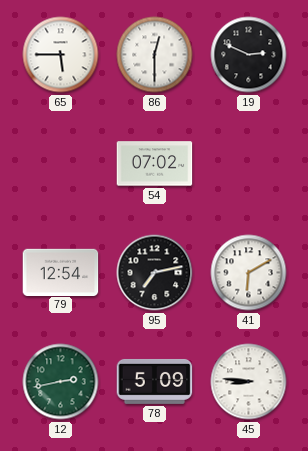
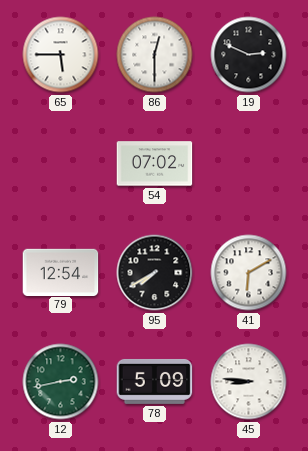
95: 7:13 -> 7:40
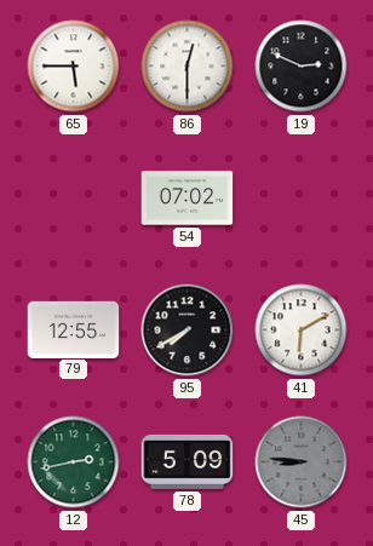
79: 12:54 -> 12:55
45 dial: white -> grey
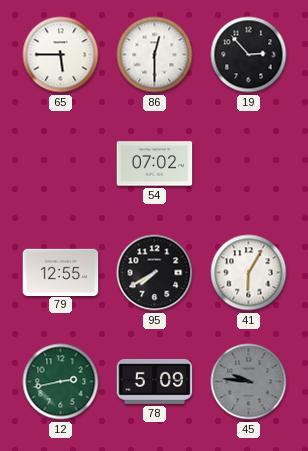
19: 2:49 -> 2:53
41: 6:10 -> 6:05
45: 8:46 -> 9:46
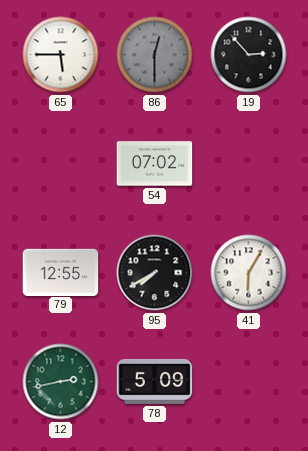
86 dial: white -> grey
45: 9:46 -> none
